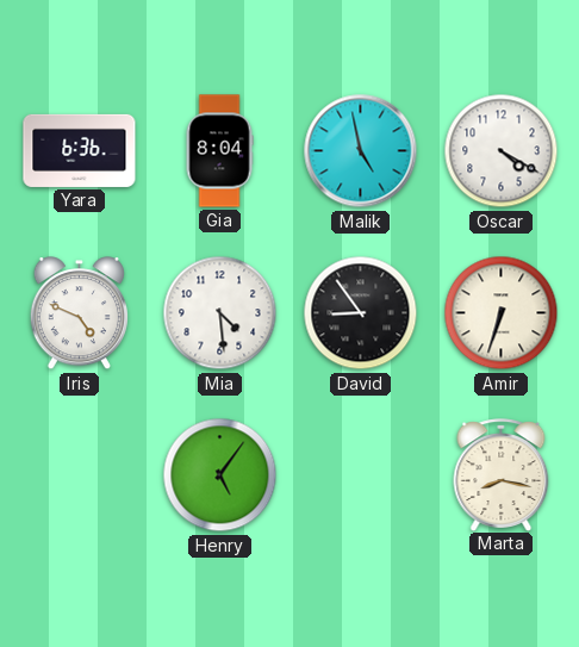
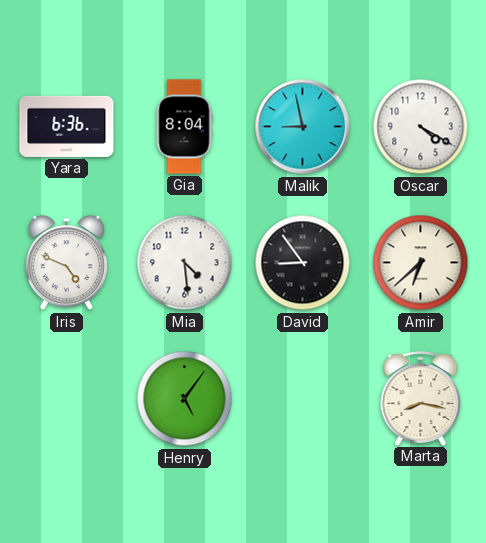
Malik: 4:58 -> 8:58
Amir: 6:33 -> 6:38
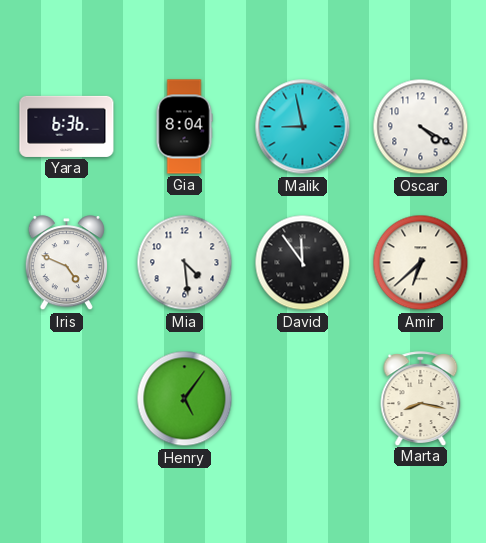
David: 8:54 -> 11:54
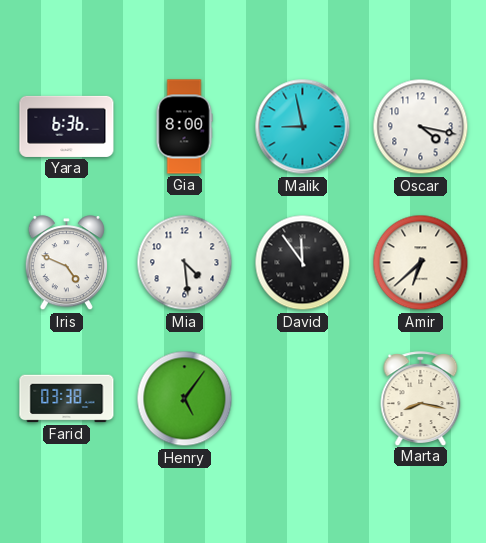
Gia: 8:04 -> 8:00
Oscar: 4:20 -> 4:17
Farid: none -> 03:38
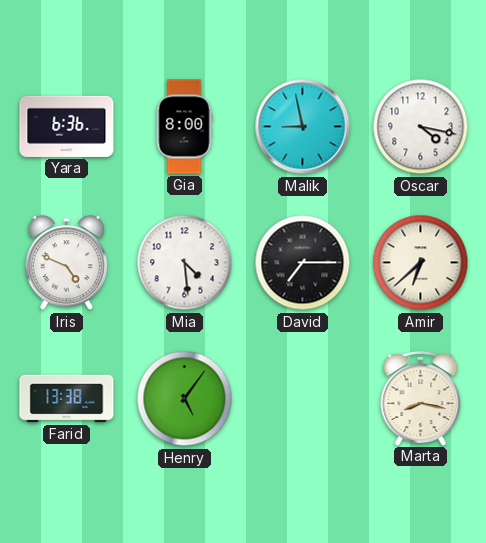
David: 11:54 -> 7:15
Farid: 03:38 -> 13:38
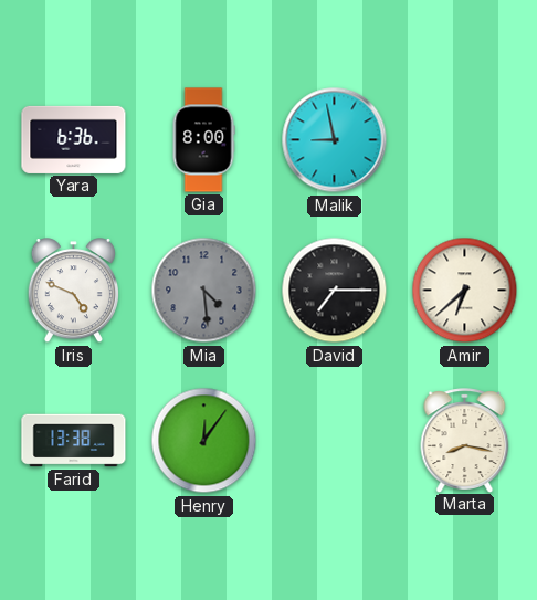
Oscar: 4:17 -> none
Mia dial: white -> grey
Henry: 5:06 -> 12:06
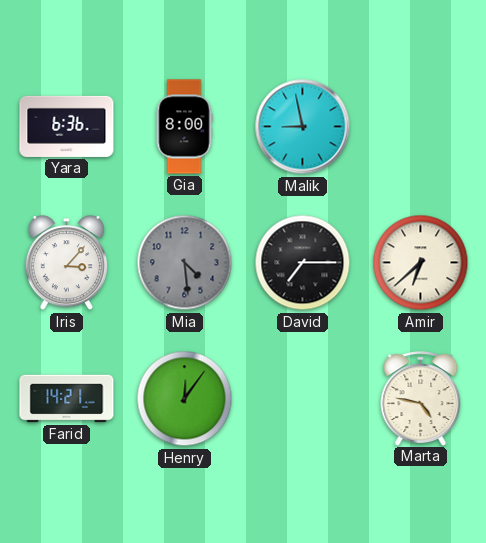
Iris: 4:49 -> 3:07
Farid: 13:38 -> 14:21
Marta: 8:17 -> 4:47
